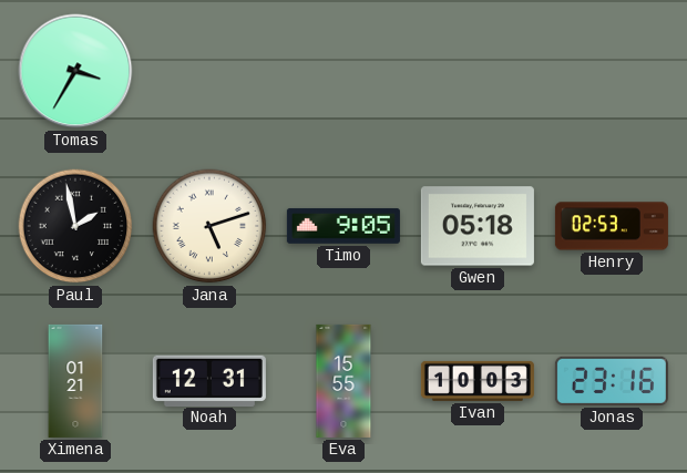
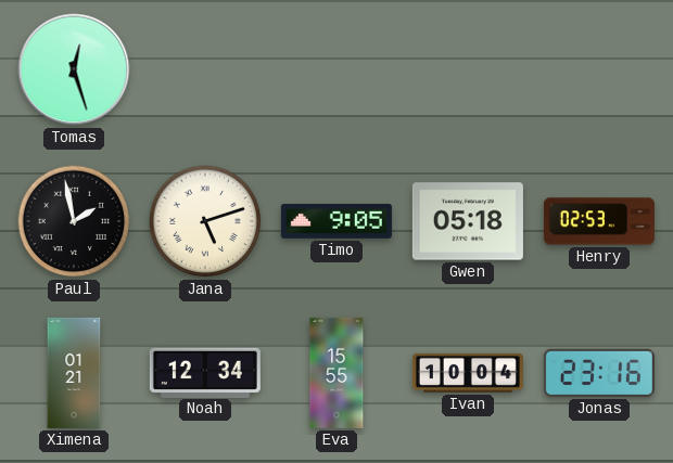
Tomas: 3:35 -> 12:27
Noah: 12:31 -> 12:34
Ivan: 10:03 -> 10:04
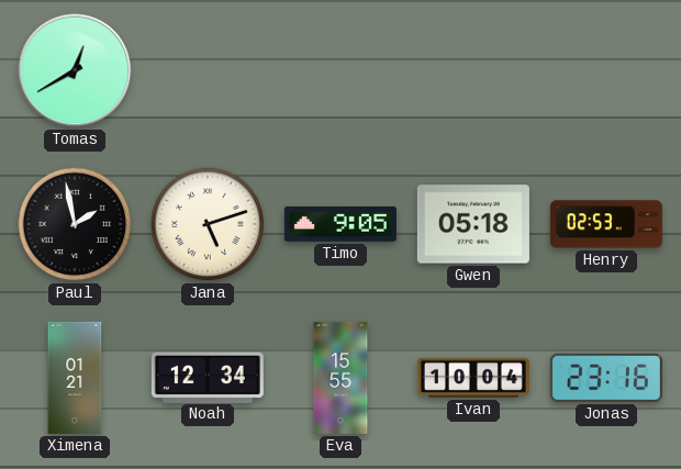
Tomas: 12:27 -> 12:40
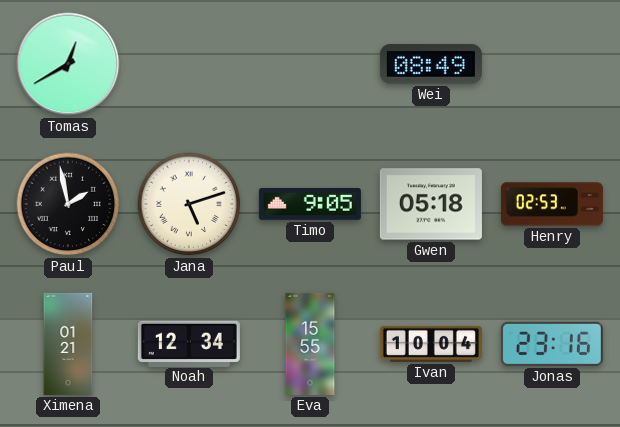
Wei: none -> 08:49
